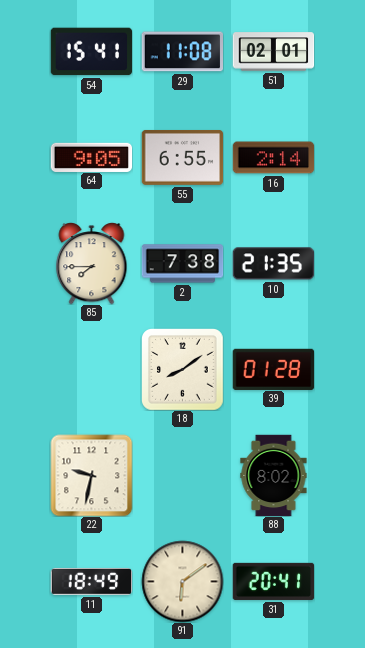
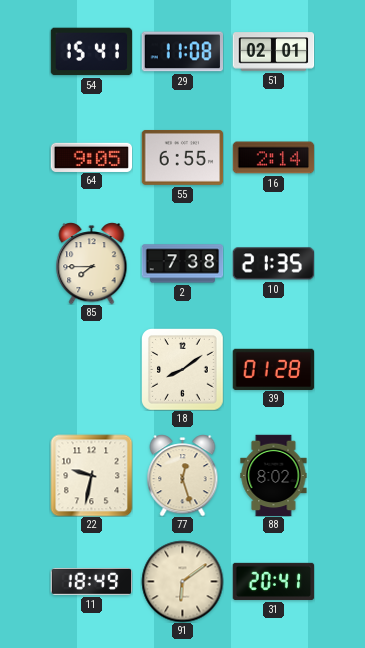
77: none -> 12:27
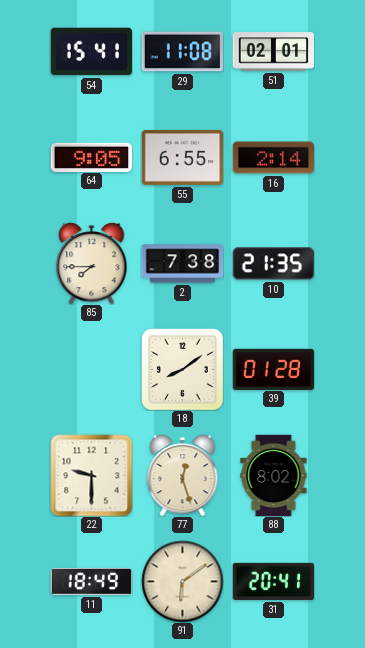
22: 9:32 -> 9:30
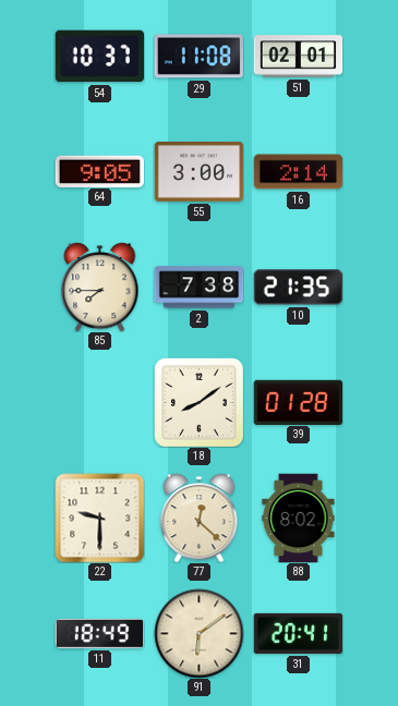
54: 15:41 -> 10:37
55: 6:55 -> 3:00
77: 12:27 -> 12:22
